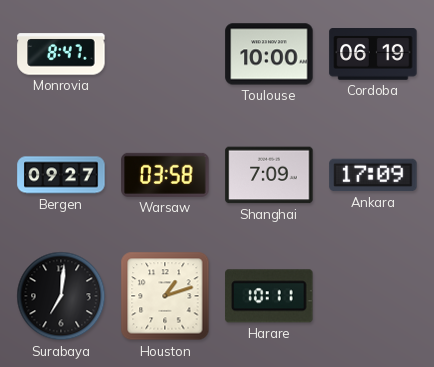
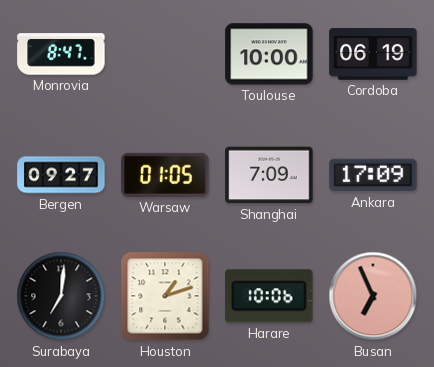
Warsaw: 03:58 -> 01:05
Harare: 10:11 -> 10:06
Busan: none -> 6:56
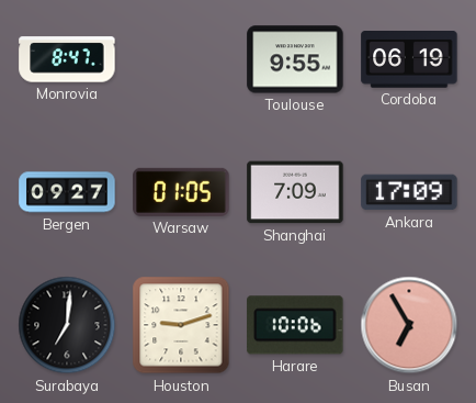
Toulouse: 10:00 -> 9:55
Houston: 1:12 -> 9:12
Busan: 6:56 -> 6:55
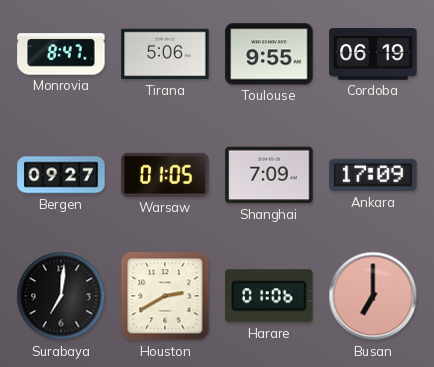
Tirana: none -> 5:06
Houston: 9:12 -> 2:40
Harare: 10:06 -> 01:06
Busan: 6:55 -> 7:00
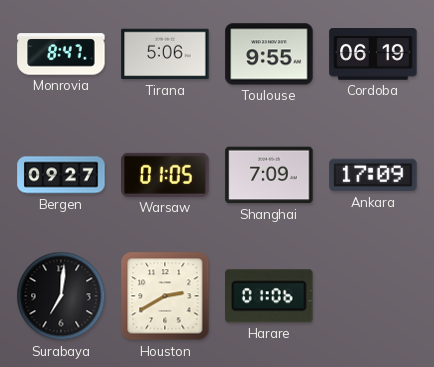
Busan: 7:00 -> none
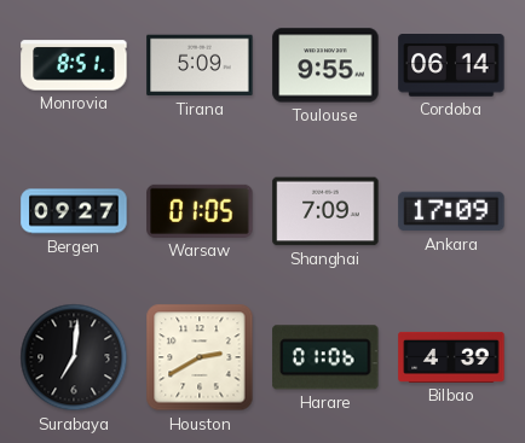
Monrovia: 8:47 -> 8:51
Tirana: 5:06 -> 5:09
Cordoba: 06:19 -> 06:14
Bilbao: none -> 4:39
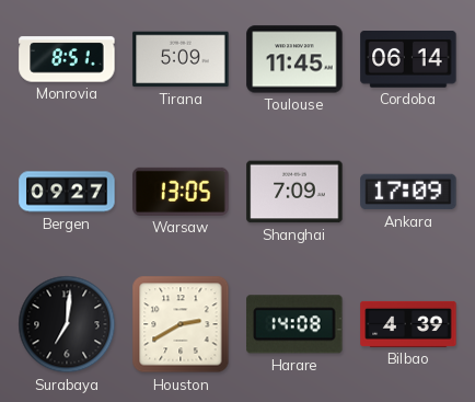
Toulouse: 9:55 -> 11:45
Warsaw: 01:05 -> 13:05
Harare: 01:06 -> 14:08
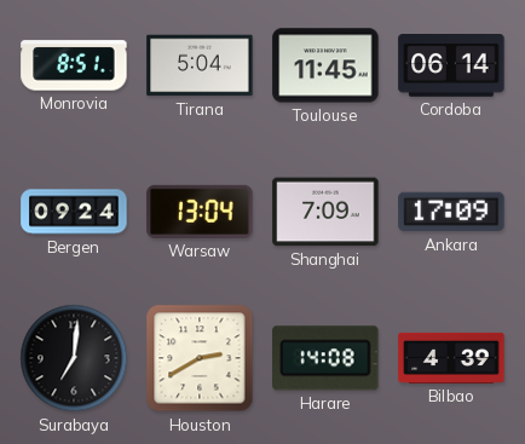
Tirana: 5:09 -> 5:04
Bergen: 09:27 -> 09:24
Warsaw: 13:05 -> 13:04
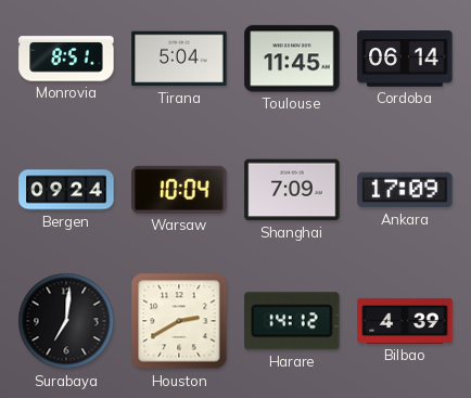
Warsaw: 13:04 -> 10:04
Harare: 14:08 -> 14:12
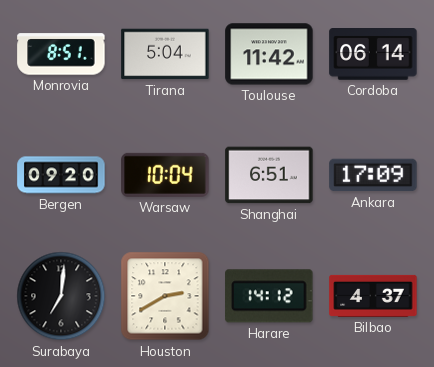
Toulouse: 11:45 -> 11:42
Bergen: 09:24 -> 09:20
Shanghai: 7:09 -> 6:51
Bilbao: 4:39 -> 4:37
